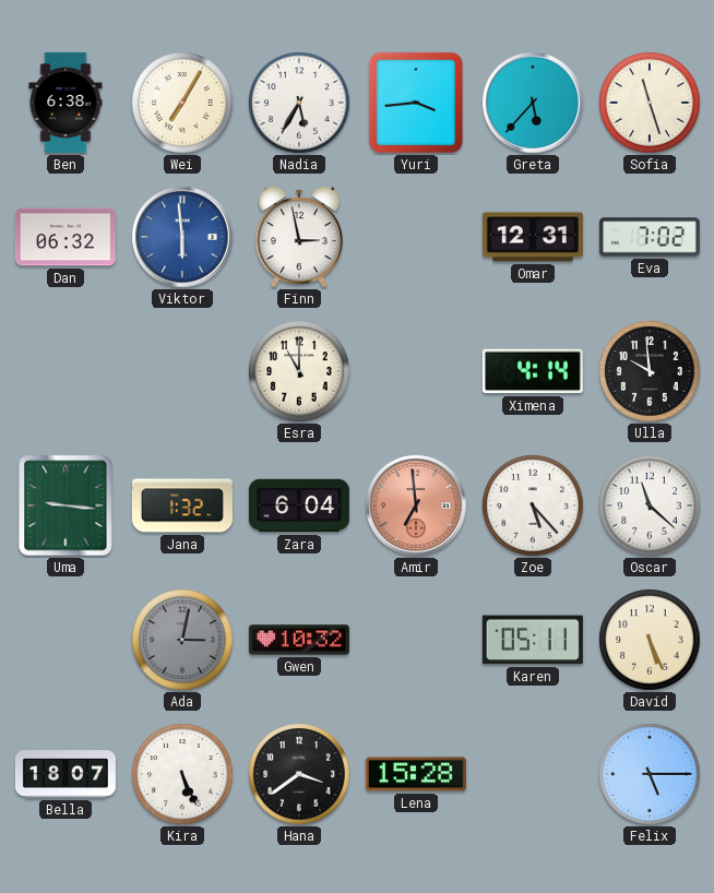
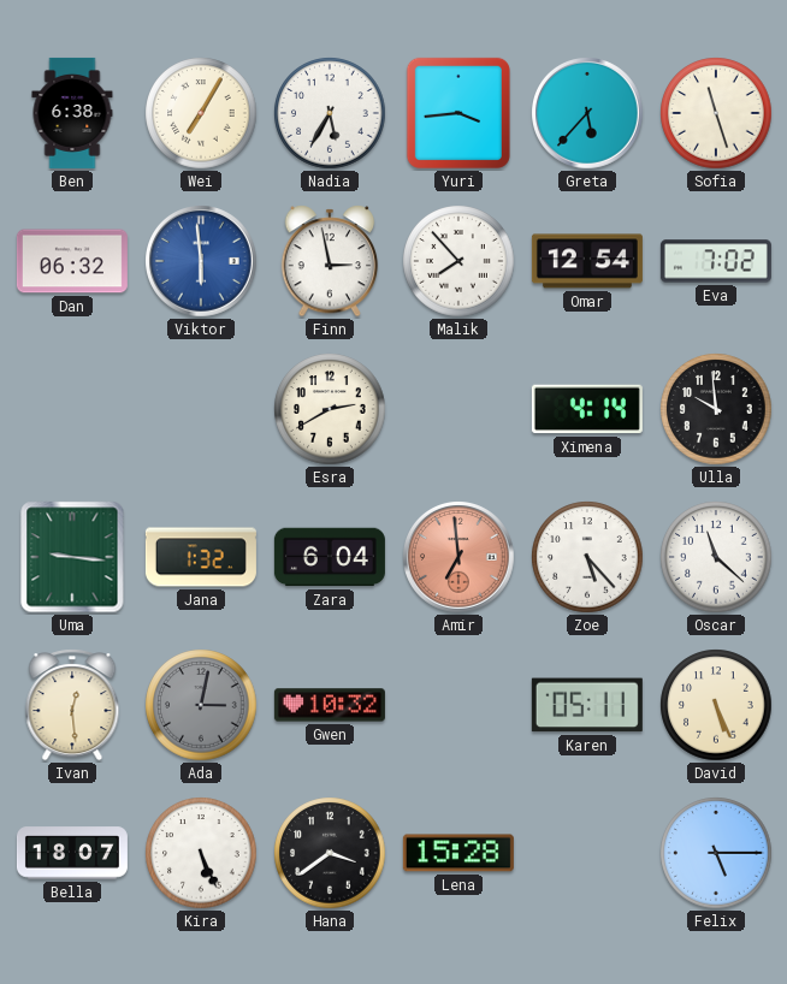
Malik: none -> 7:53
Omar: 12:31 -> 12:54
Esra: 11:00 -> 2:40
Ivan: none -> 12:29
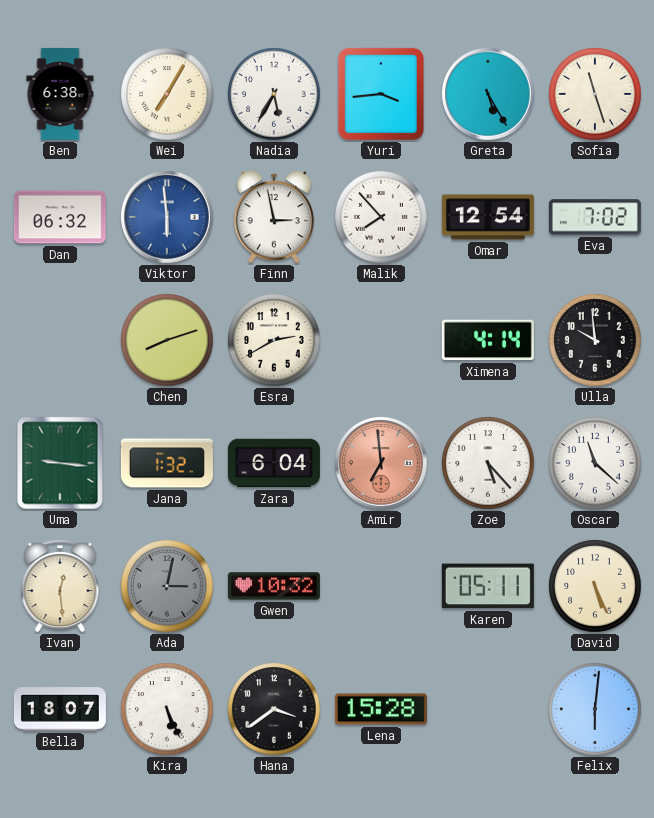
Greta: 5:37 -> 5:25
Chen: none -> 8:12
Felix: 5:15 -> 6:01
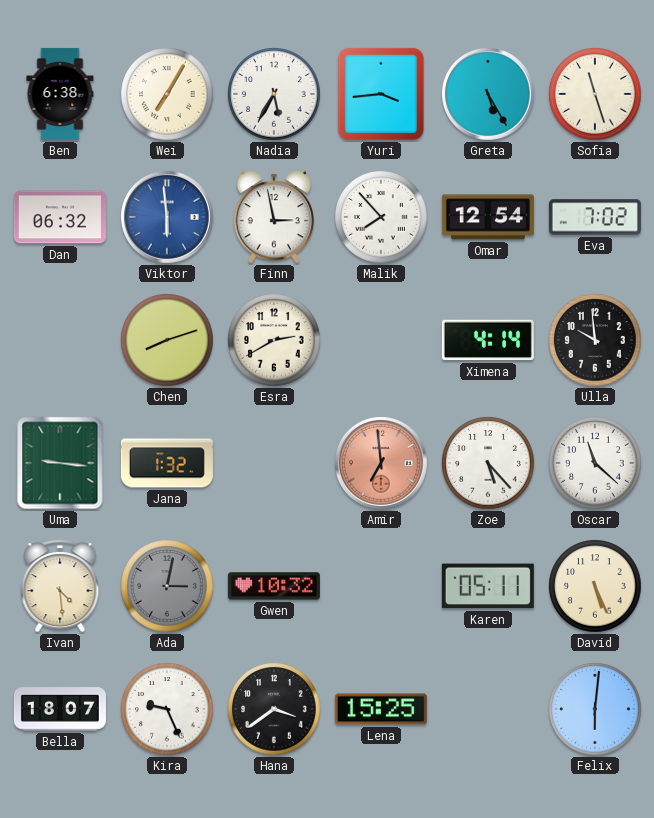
Zara: 6:04 -> none
Ivan: 12:29 -> 4:29
Kira: 5:26 -> 9:26
Lena: 15:28 -> 15:25
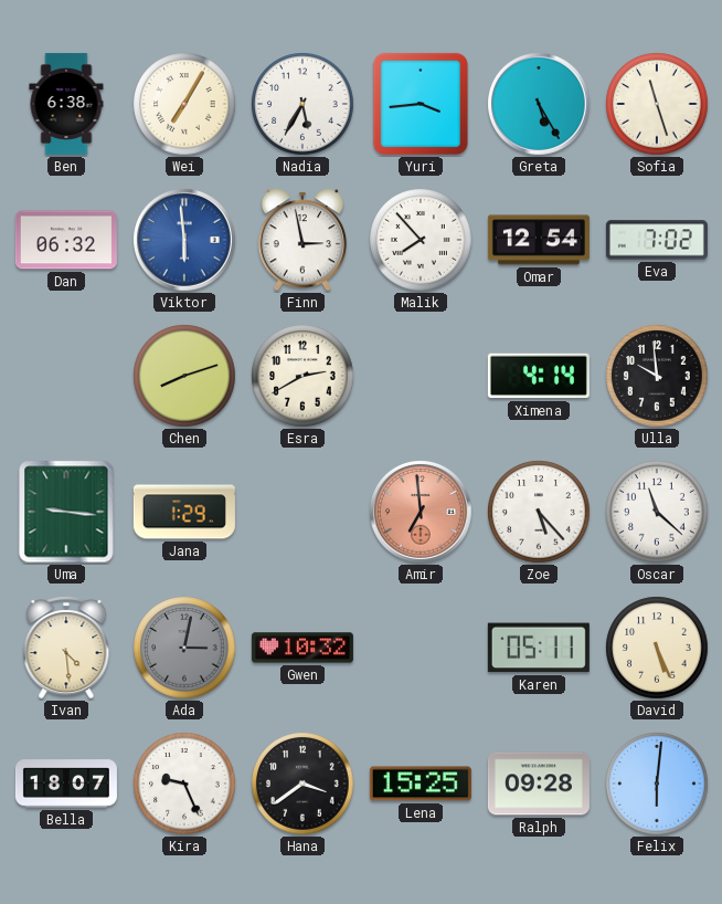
Jana: 1:32 -> 1:29
Ralph: none -> 09:28
